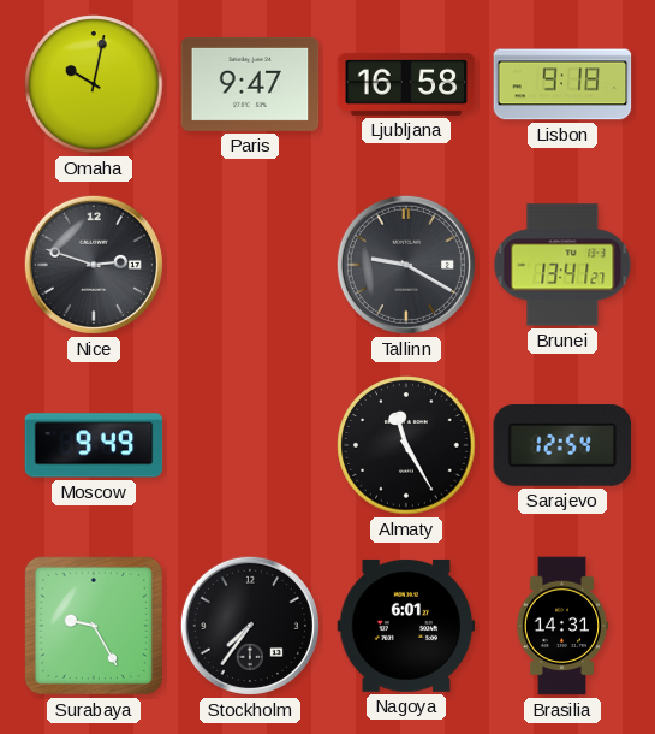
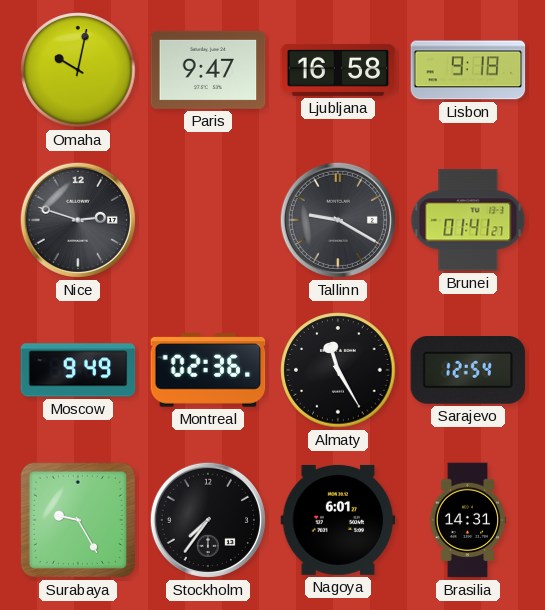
Brunei: 13:41 -> 01:41
Montreal: none -> 02:36
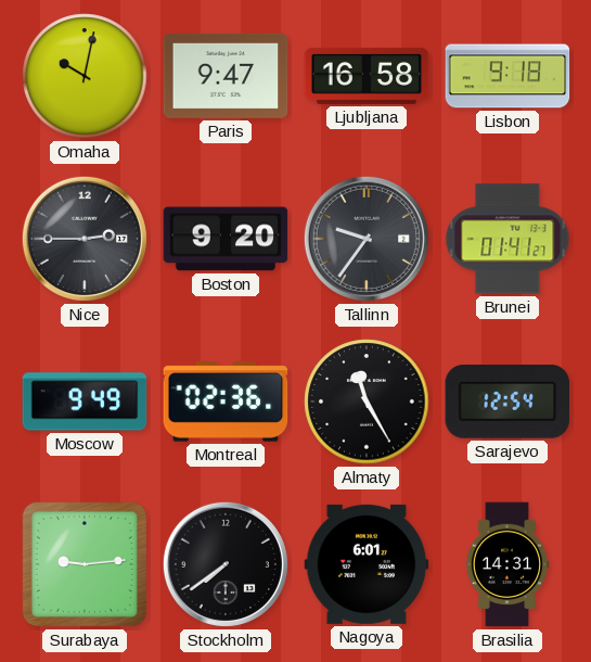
Nice: 2:48 -> 2:45
Boston: none -> 9:20
Tallinn: 9:20 -> 9:36
Surabaya: 9:25 -> 9:14
Stockholm: 7:36 -> 7:39
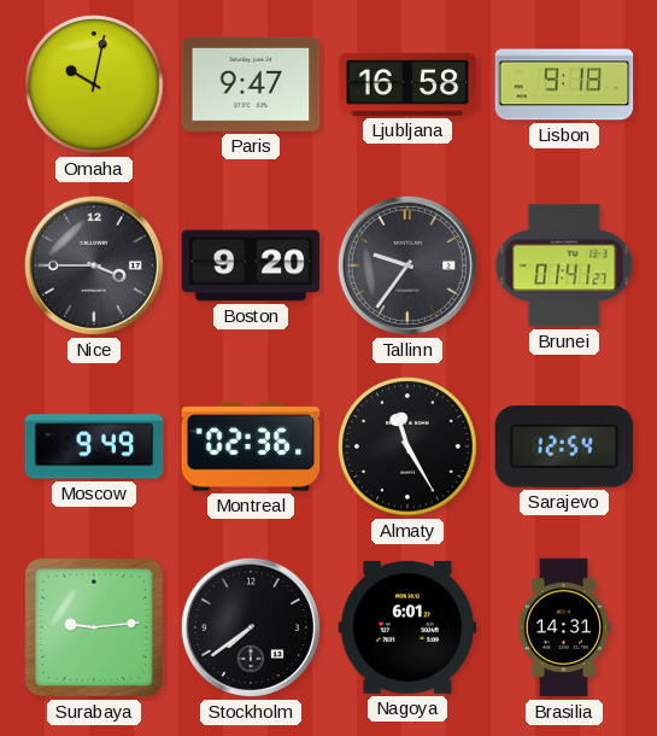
Nice: 2:45 -> 3:45
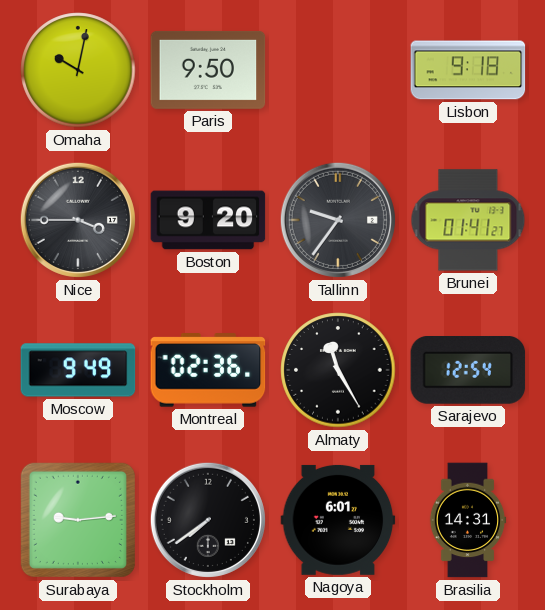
Paris: 9:47 -> 9:50
Ljubljana: 16:58 -> none
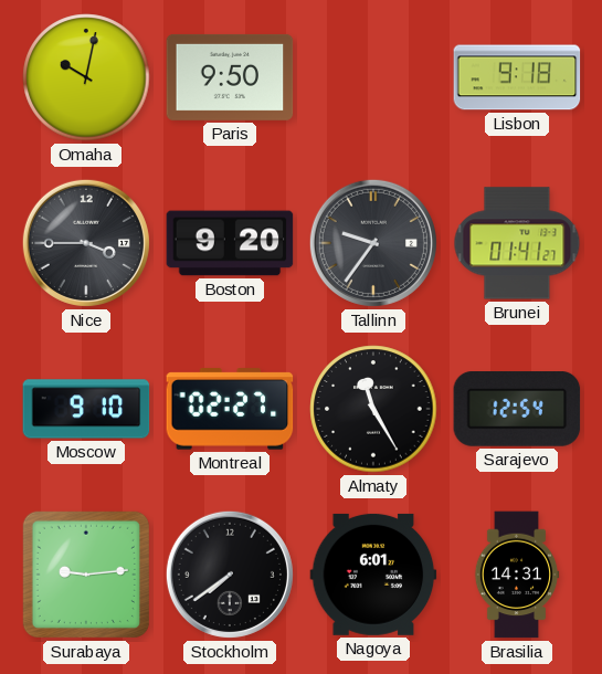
Moscow: 9:49 -> 9:10
Montreal: 02:36 -> 02:27
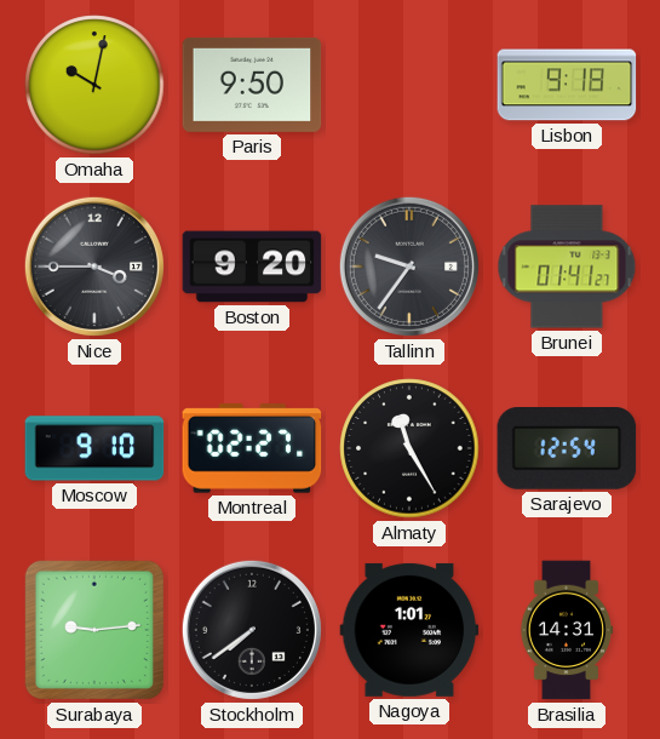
Nagoya: 6:01 -> 1:01
